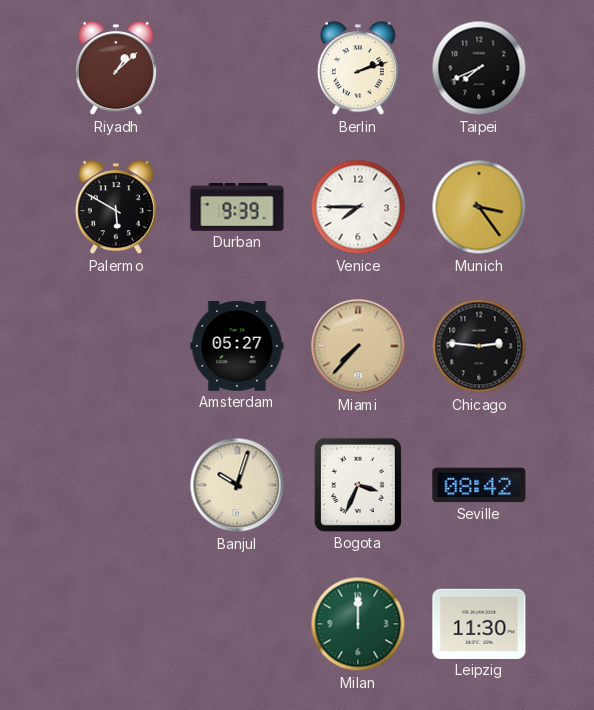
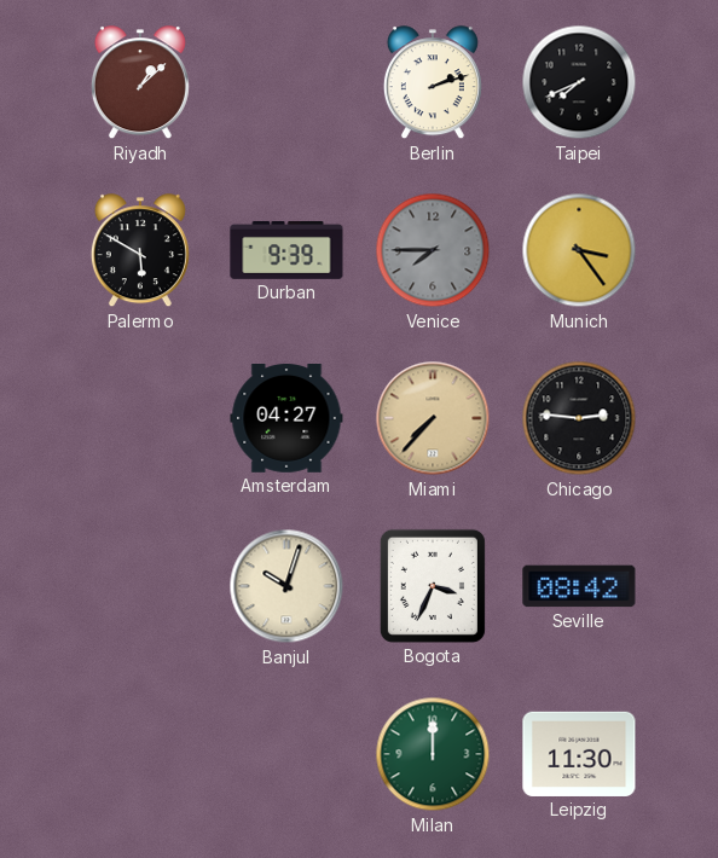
Venice dial: white -> grey
Amsterdam: 05:27 -> 04:27
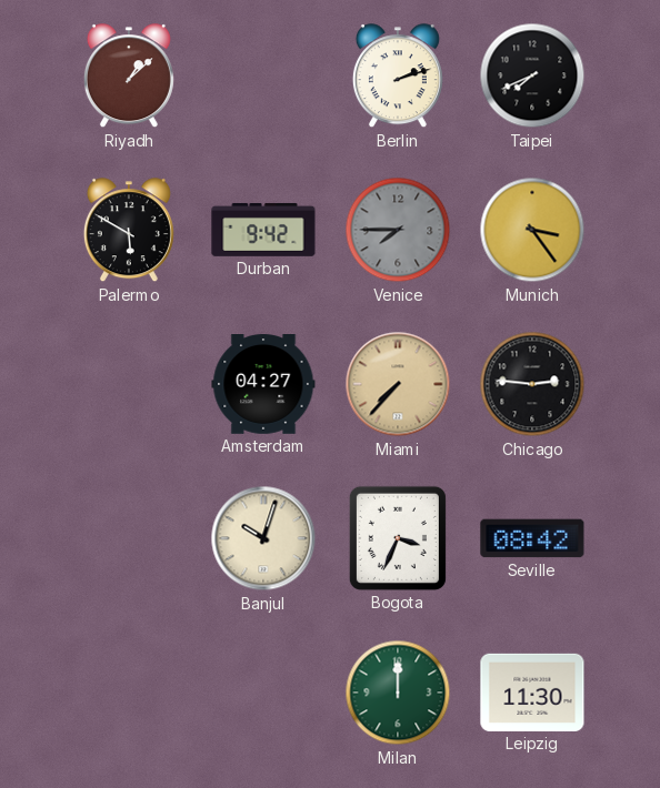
Durban: 9:39 -> 9:42
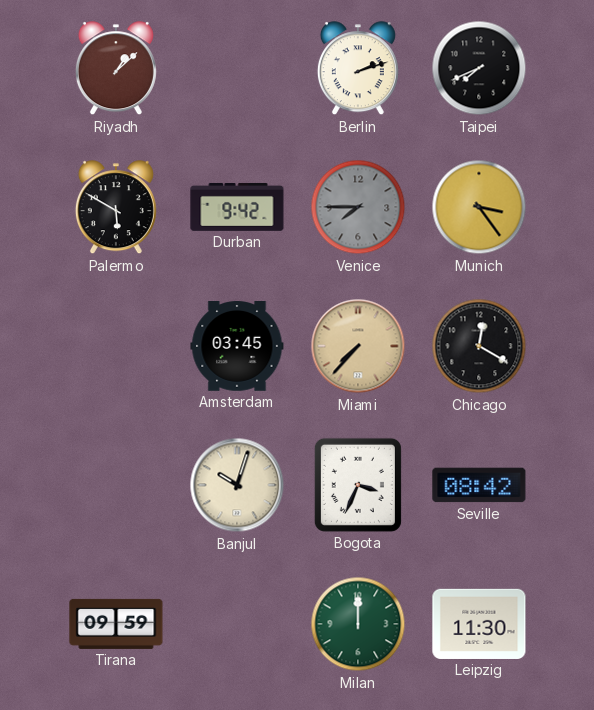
Amsterdam: 04:27 -> 03:45
Chicago: 2:46 -> 12:20
Tirana: none -> 09:59
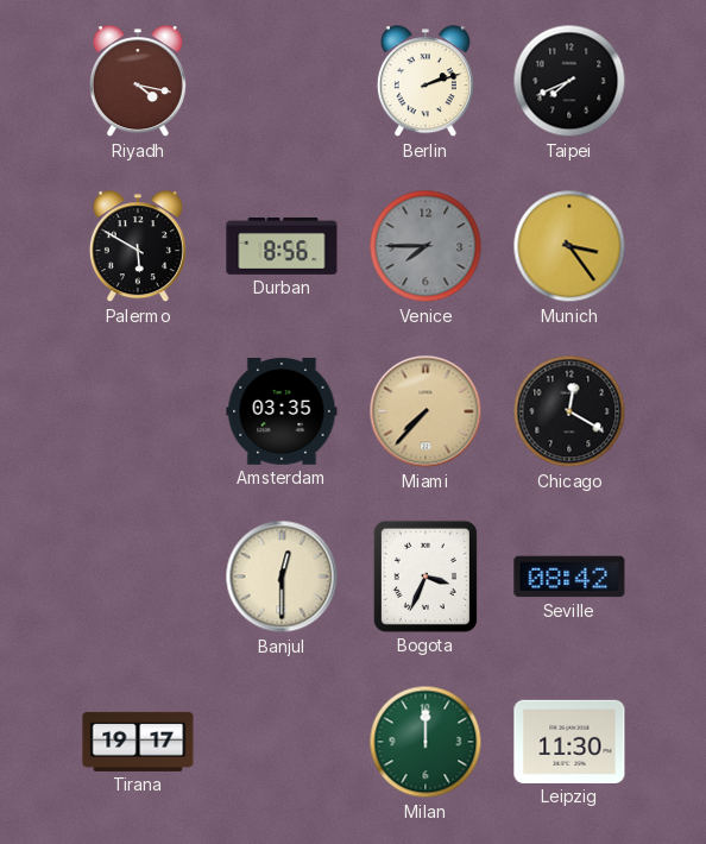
Riyadh: 1:08 -> 4:17
Durban: 9:42 -> 8:56
Amsterdam: 03:45 -> 03:35
Banjul: 10:03 -> 12:30
Tirana: 09:59 -> 19:17
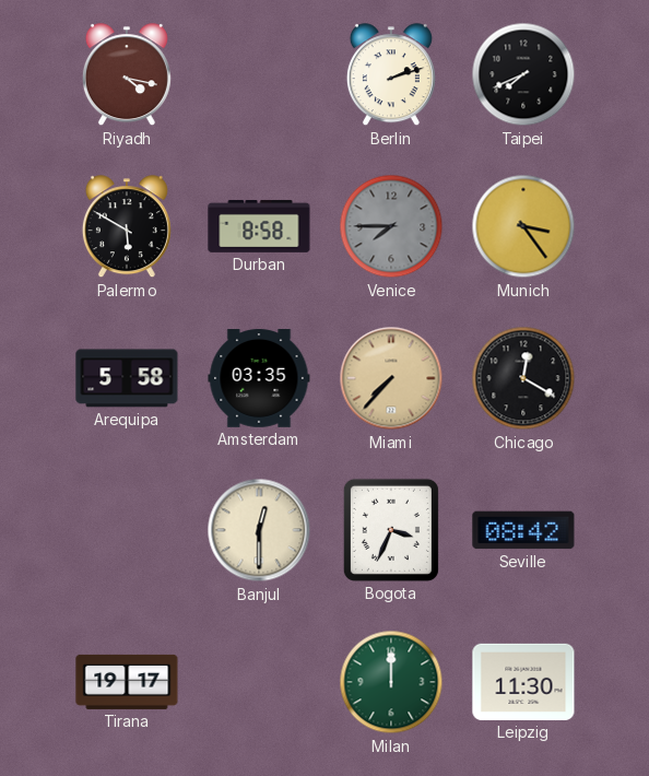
Durban: 8:56 -> 8:58
Arequipa: none -> 5:58
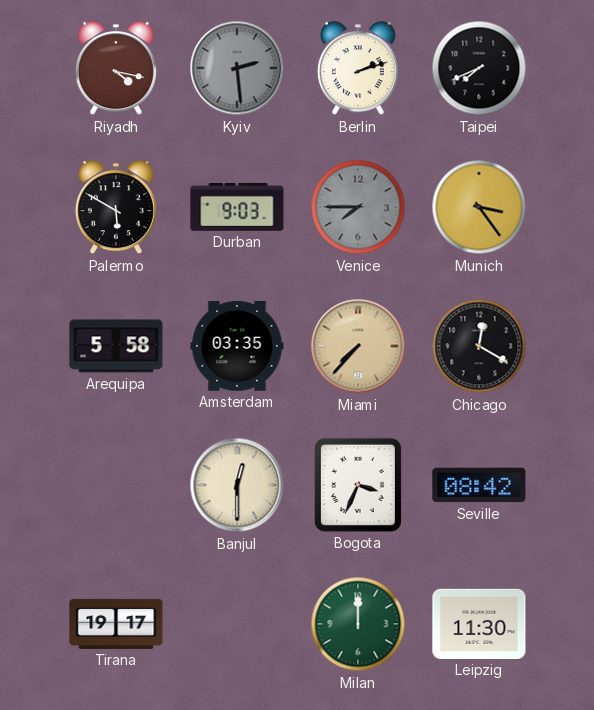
Kyiv: none -> 2:29
Durban: 8:58 -> 9:03
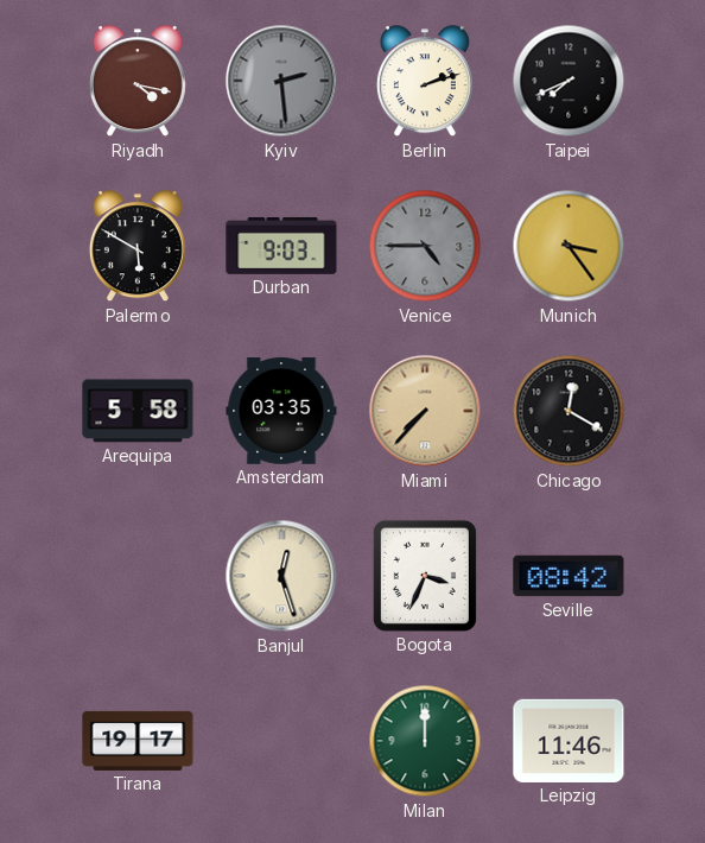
Venice: 7:45 -> 4:45
Banjul: 12:30 -> 12:27
Leipzig: 11:30 -> 11:46
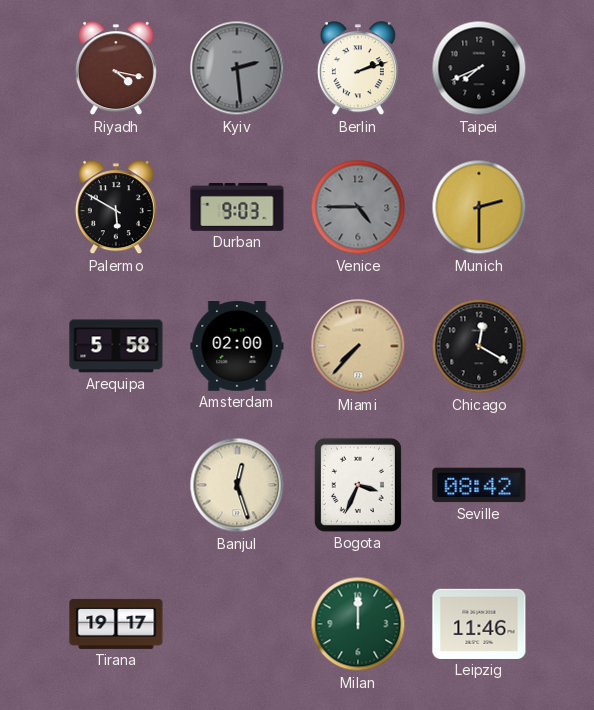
Munich: 3:24 -> 2:30
Amsterdam: 03:35 -> 02:00
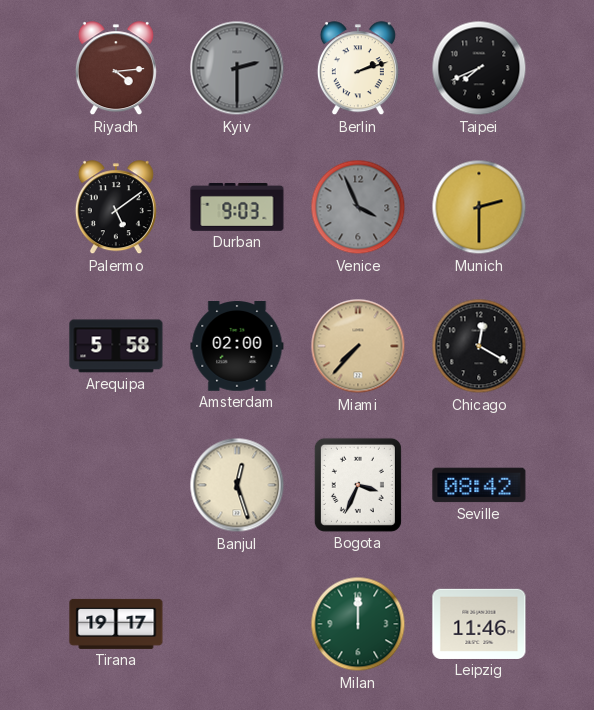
Riyadh: 4:17 -> 4:14
Kyiv: 2:29 -> 2:30
Palermo: 5:50 -> 5:09
Venice: 4:45 -> 3:56
